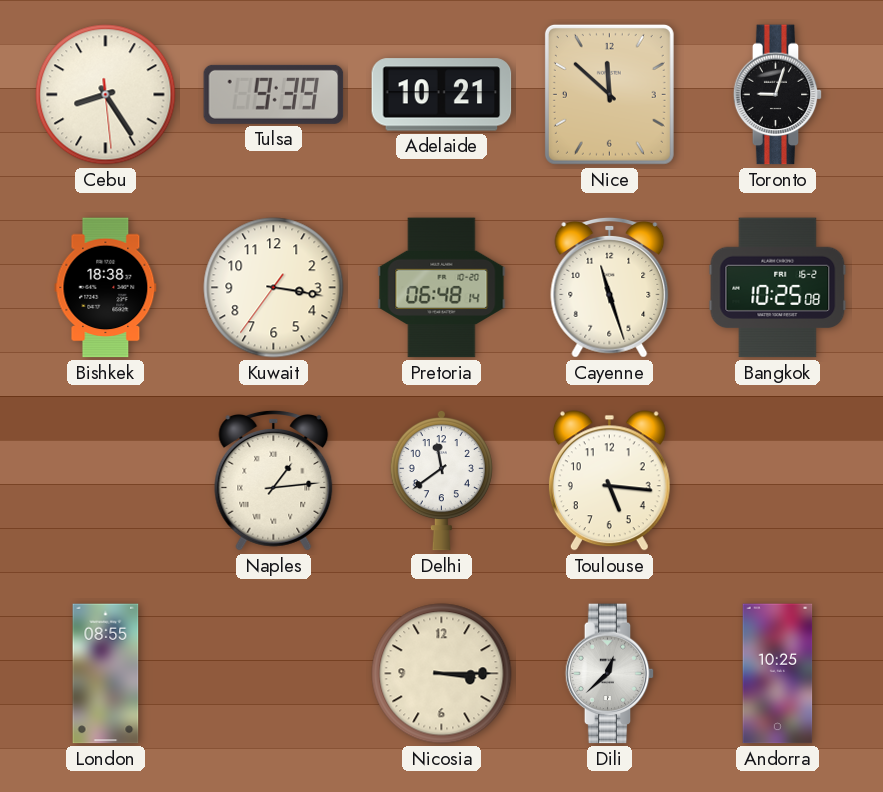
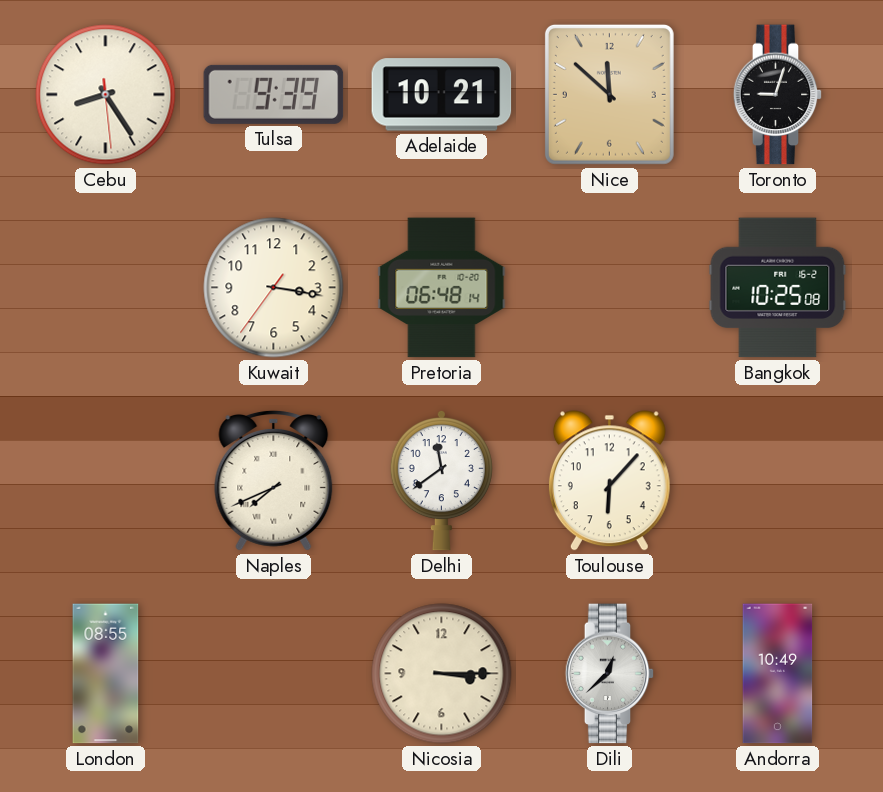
Bishkek: 18:38 -> none
Cayenne: 11:27 -> none
Naples: 1:14 -> 7:41
Toulouse: 5:16 -> 6:07
Andorra: 10:25 -> 10:49
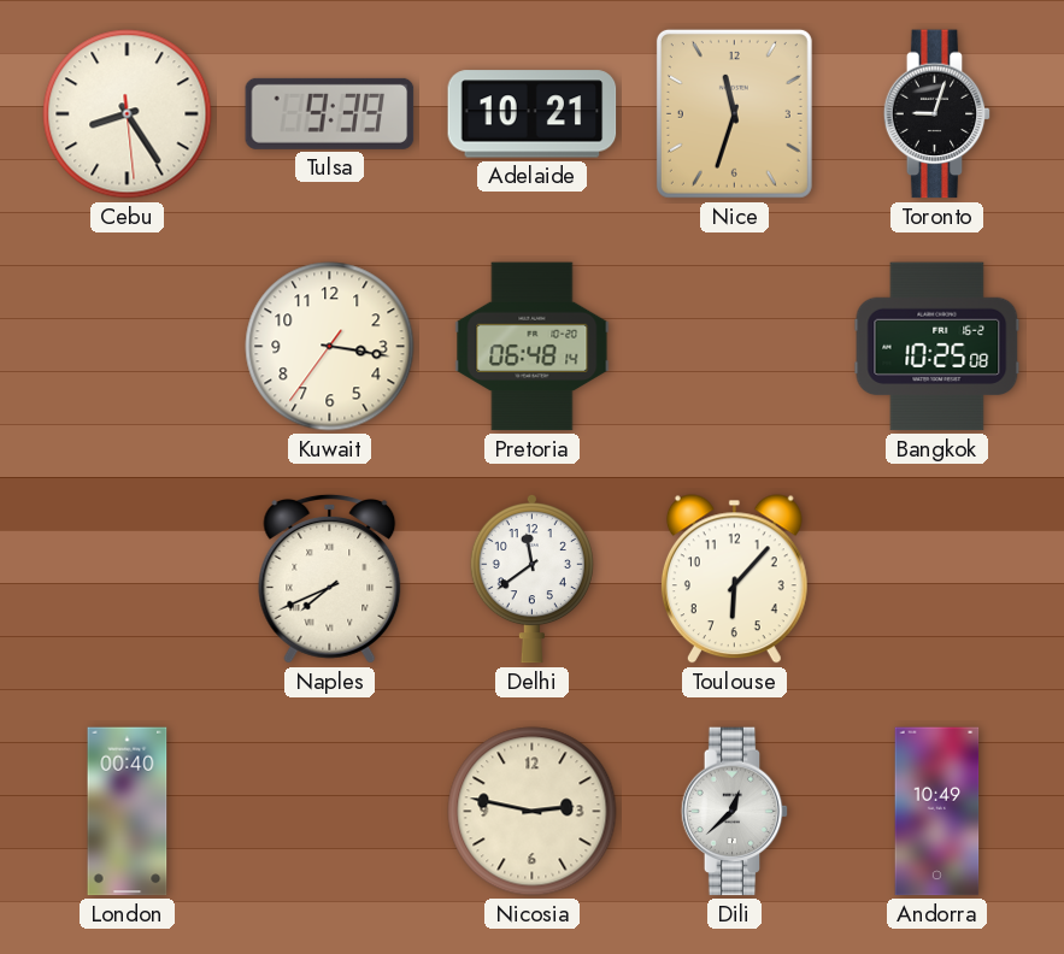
Nice: 11:52 -> 11:33
London: 08:55 -> 00:40
Nicosia: 3:15 -> 2:47
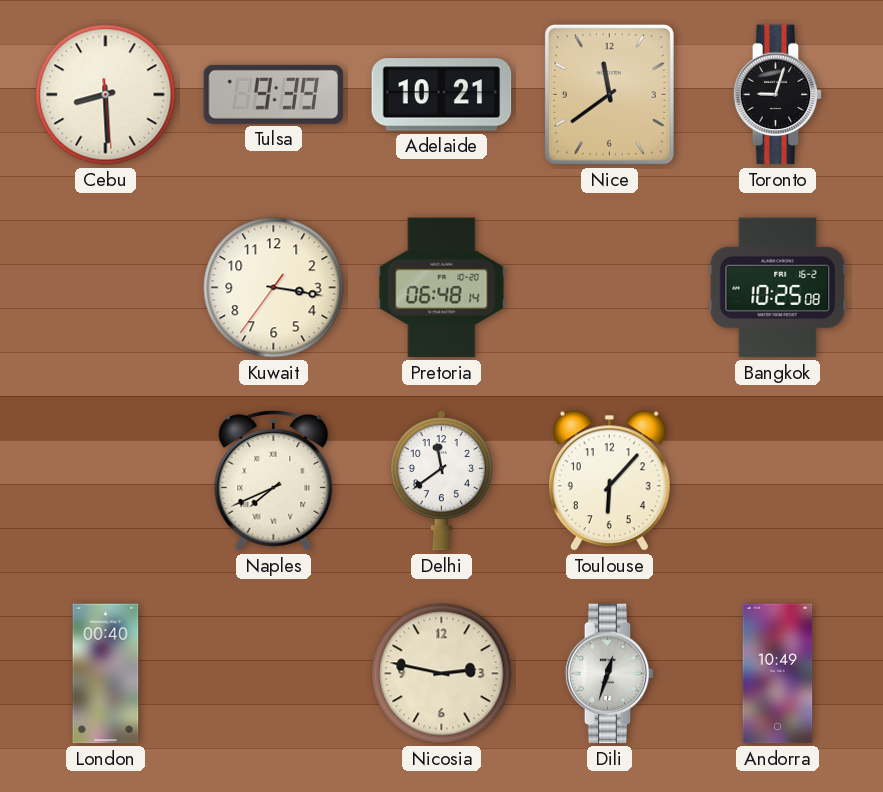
Cebu: 8:24 -> 8:29
Nice: 11:33 -> 11:39
Dili: 12:38 -> 12:33
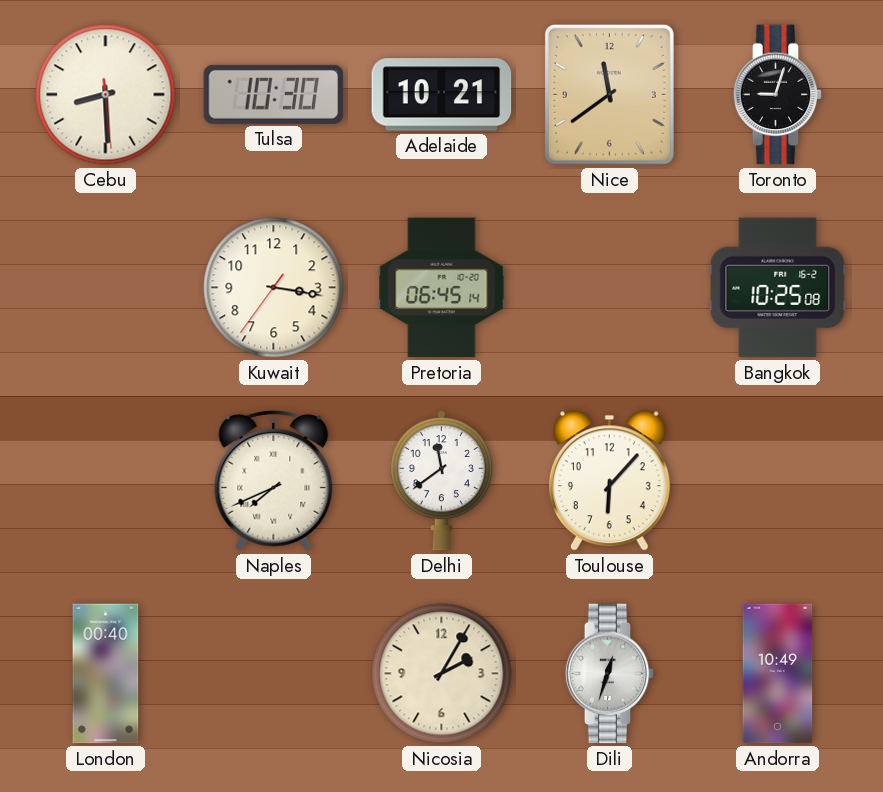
Tulsa: 9:39 -> 10:30
Pretoria: 06:48 -> 06:45
Nicosia: 2:47 -> 2:05
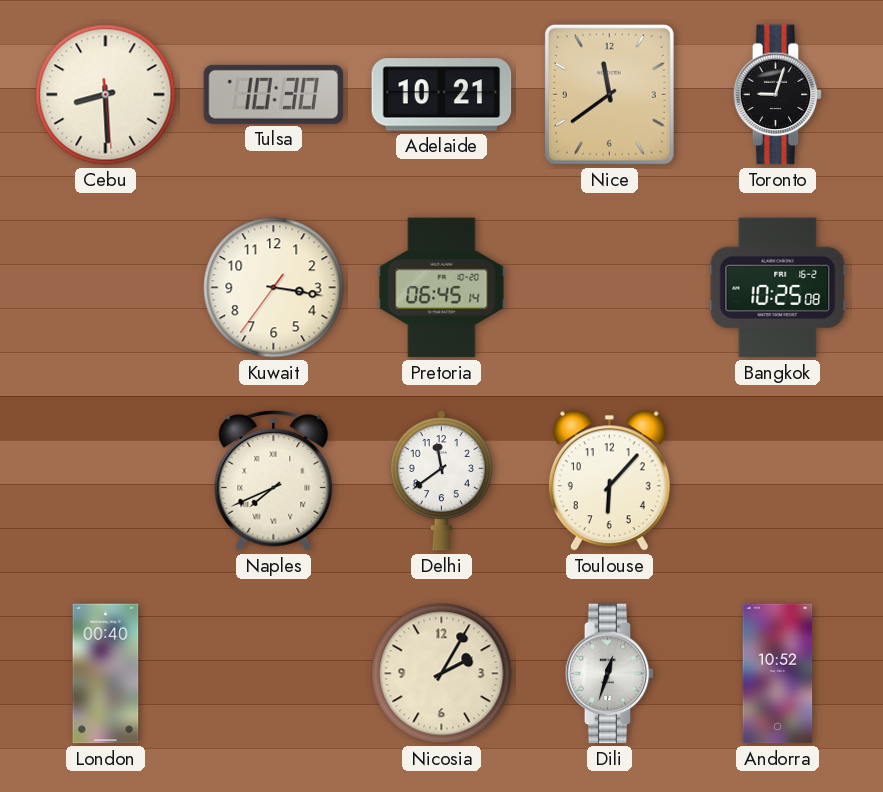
Andorra: 10:49 -> 10:52
